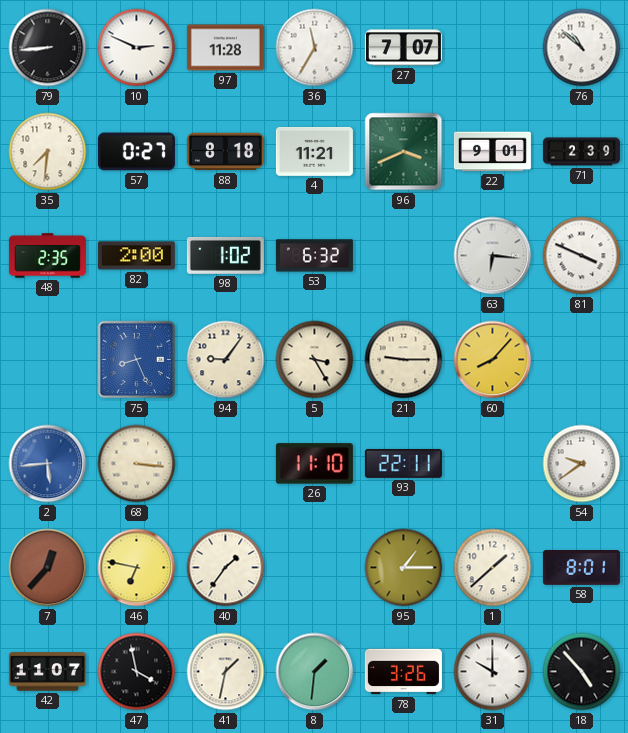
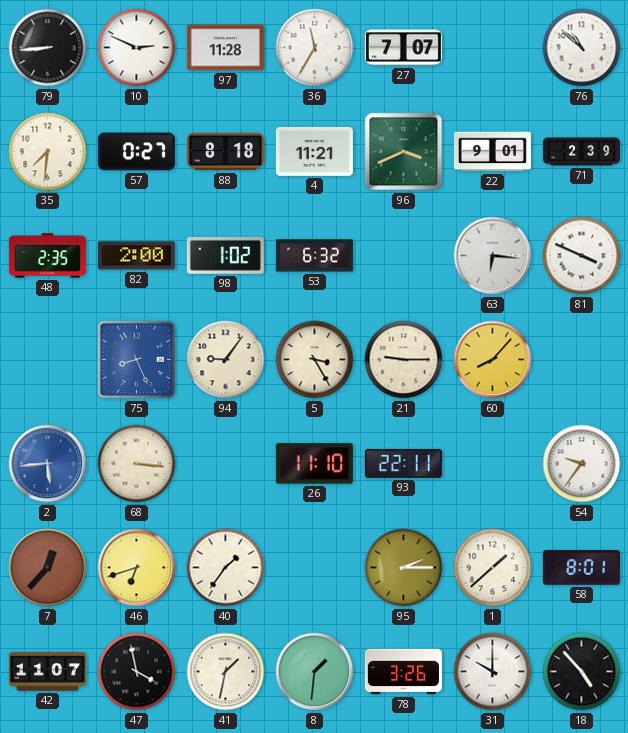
54: 9:39 -> 9:36
46: 6:47 -> 6:42
95: 1:15 -> 2:15
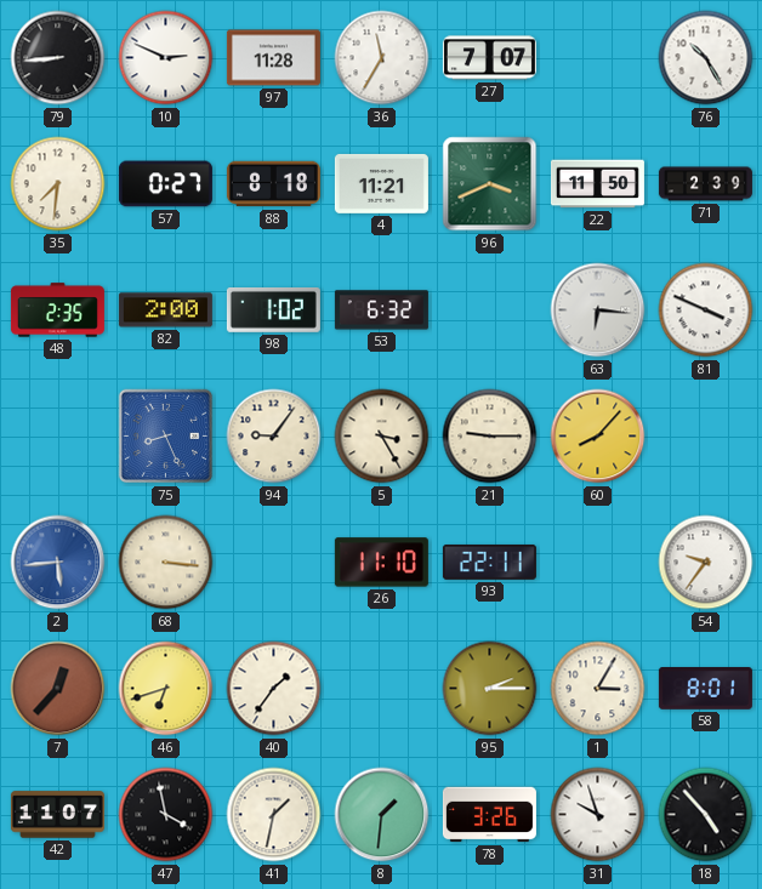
76: 10:52 -> 10:25
22: 9:01 -> 11:50
1: 1:38 -> 3:05
31: 10:00 -> 9:57
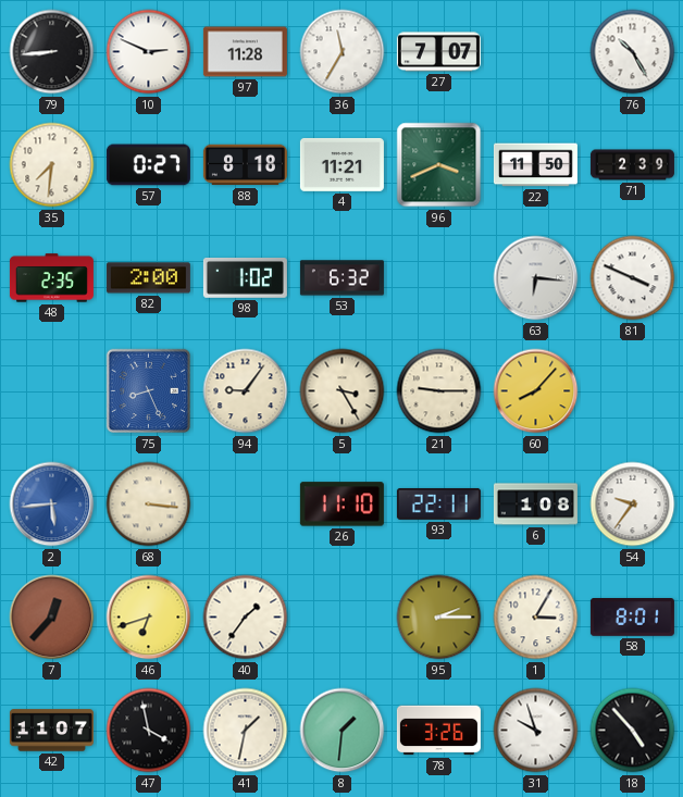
6: none -> 1:08
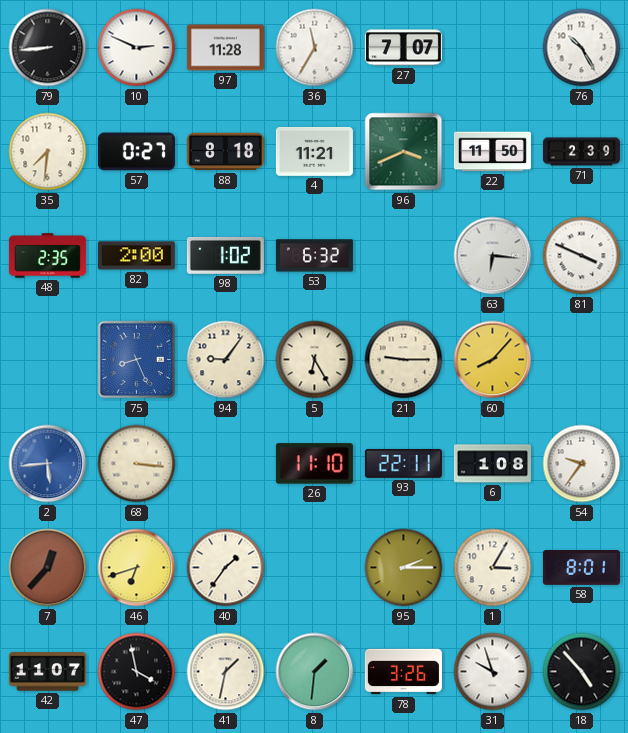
5: 3:25 -> 6:25
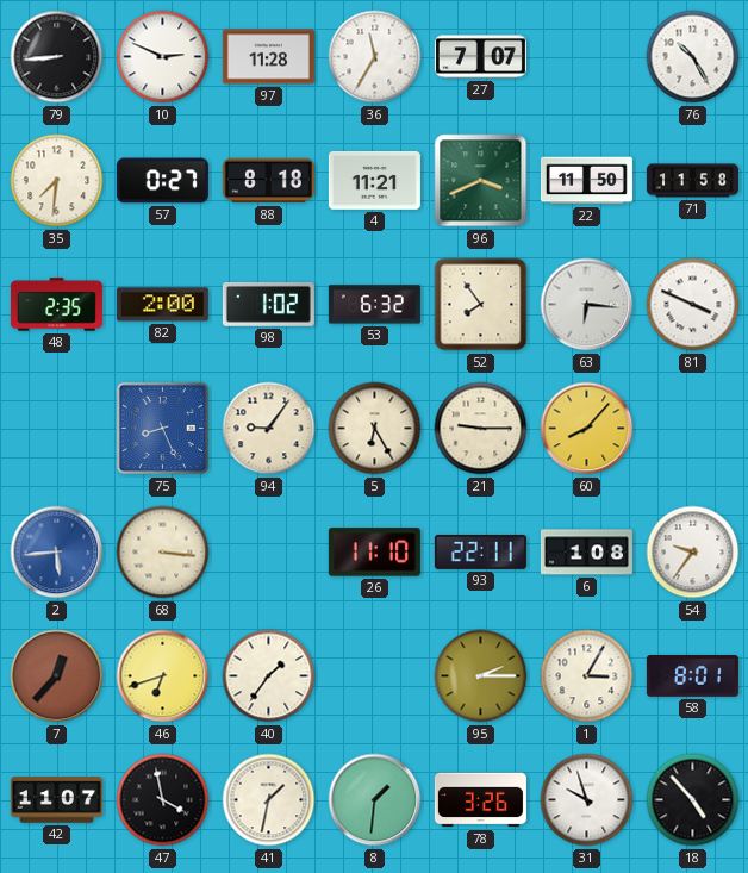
71: 2:39 -> 11:58
52: none -> 7:54
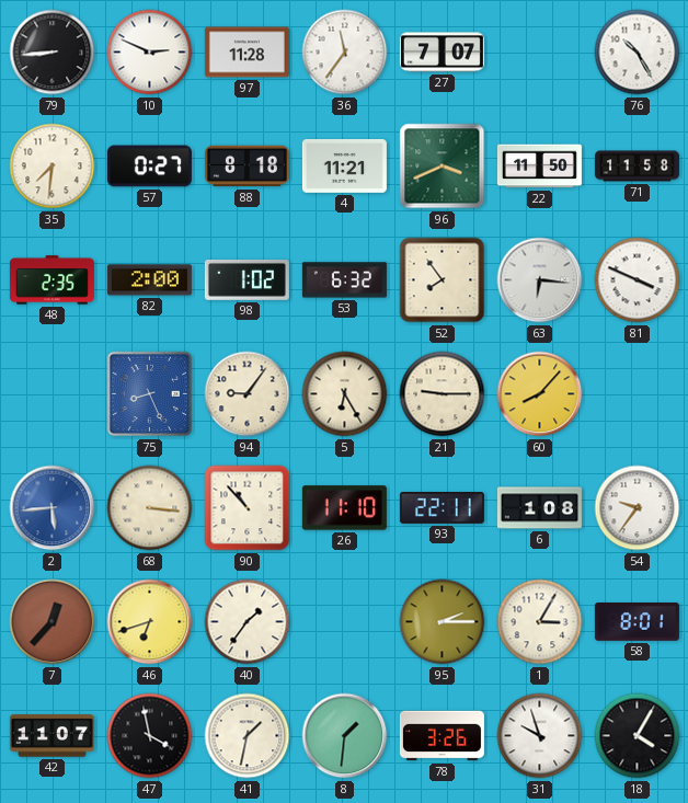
36: 11:35 -> 11:36
90: none -> 10:53
18: 4:53 -> 4:05
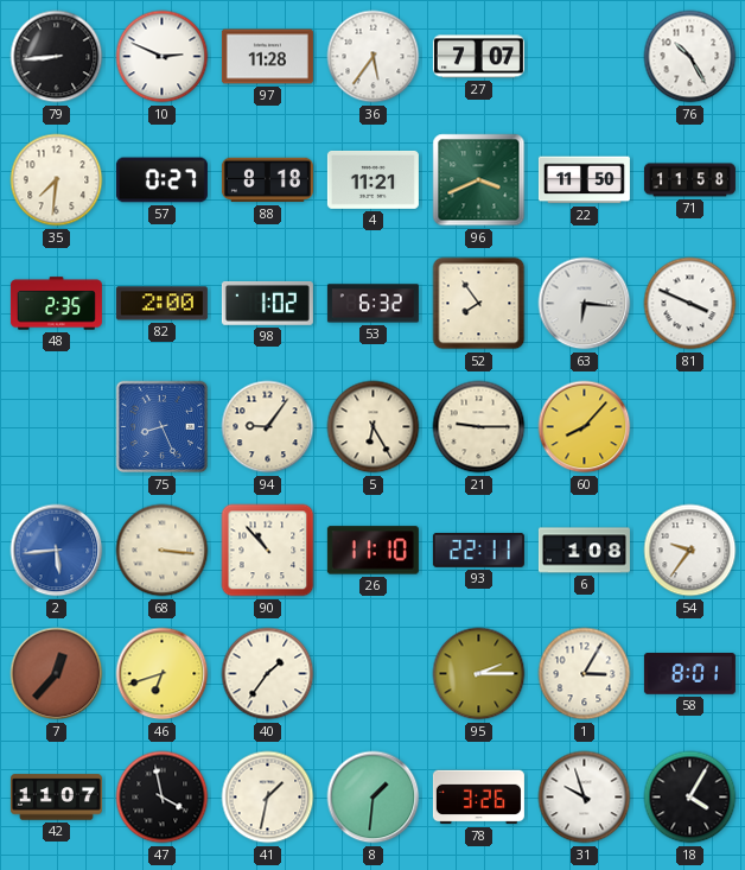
36: 11:36 -> 5:36
